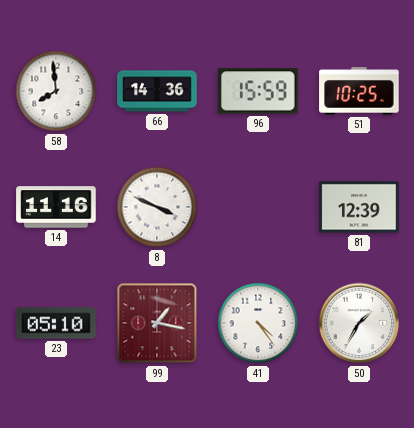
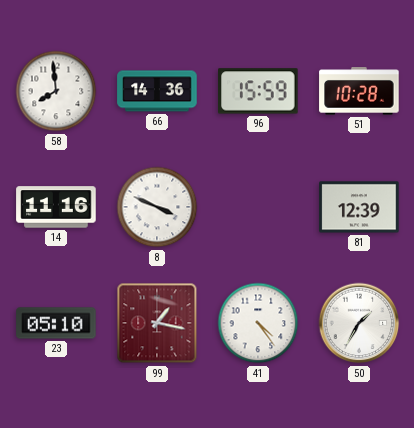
51: 10:25 -> 10:28
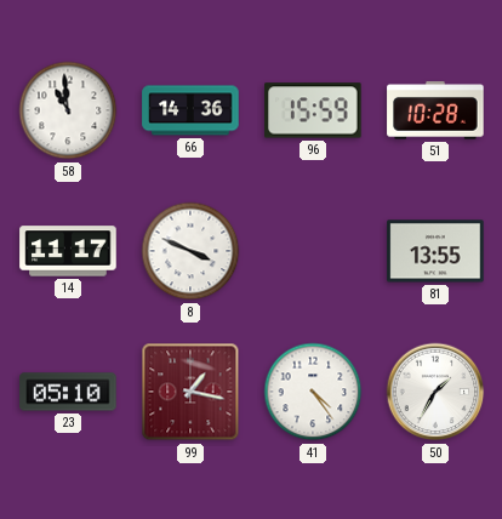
58: 7:59 -> 10:59
14: 11:16 -> 11:17
81: 12:39 -> 13:55
